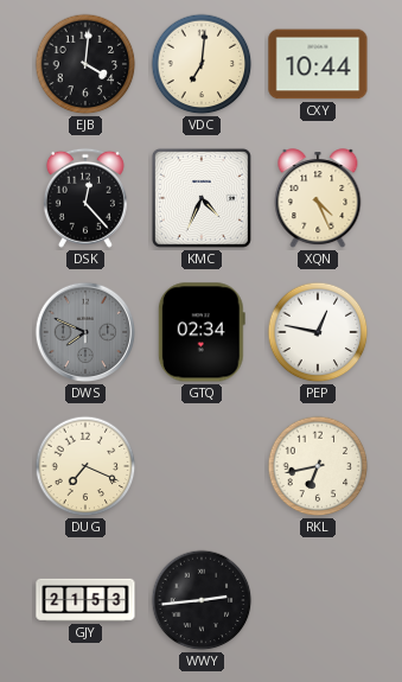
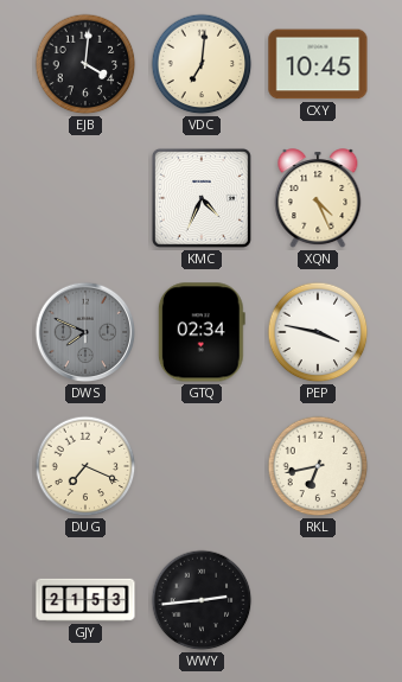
CXY: 10:44 -> 10:45
DSK: 12:23 -> none
PEP: 12:47 -> 3:47
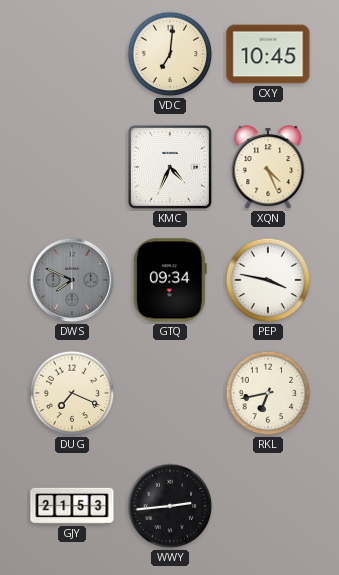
EJB: 4:01 -> none
GTQ: 02:34 -> 09:34
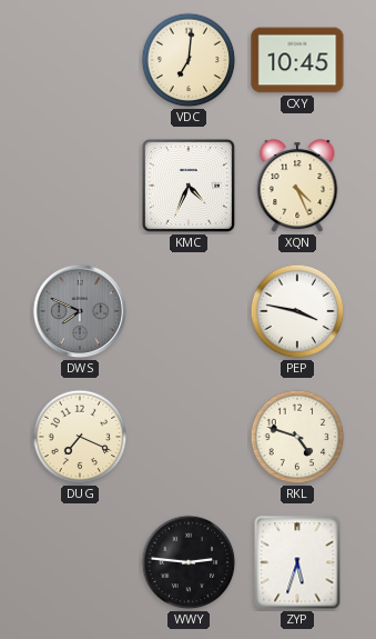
GTQ: 09:34 -> none
RKL: 6:43 -> 4:48
GJY: 21:53 -> none
WWY: 2:44 -> 2:46
ZYP: none -> 5:33
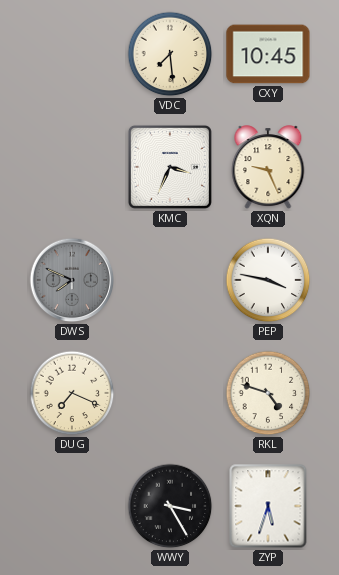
VDC: 7:01 -> 7:29
KMC: 4:34 -> 3:34
XQN: 4:26 -> 9:26
WWY: 2:46 -> 3:25
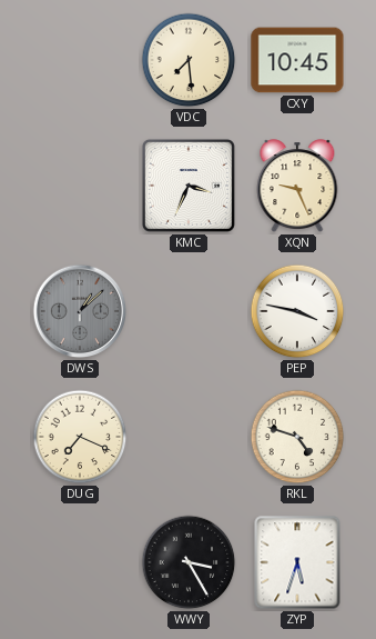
DWS: 7:49 -> 1:08
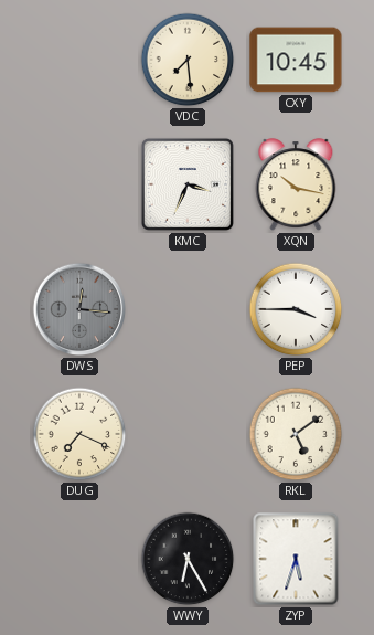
XQN: 9:26 -> 10:17
DWS: 1:08 -> 12:16
PEP: 3:47 -> 3:45
RKL: 4:48 -> 5:09
WWY: 3:25 -> 6:25
